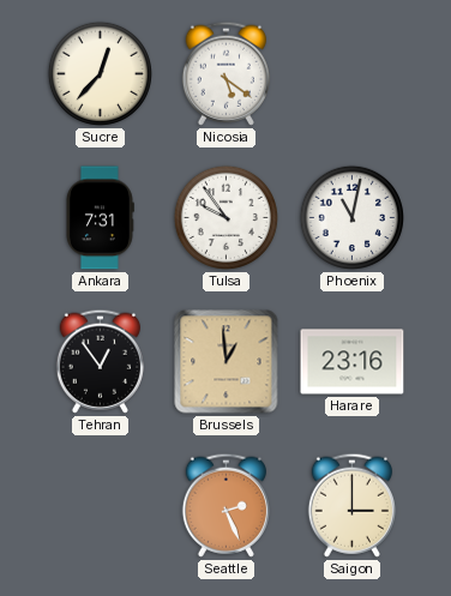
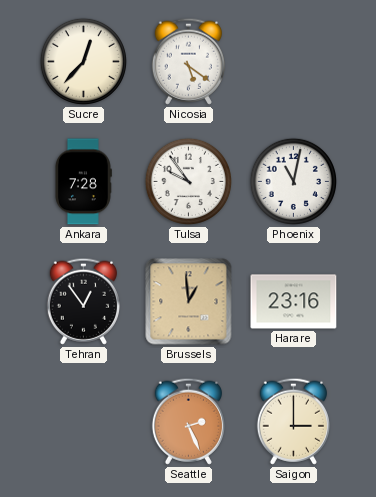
Ankara: 7:31 -> 7:28
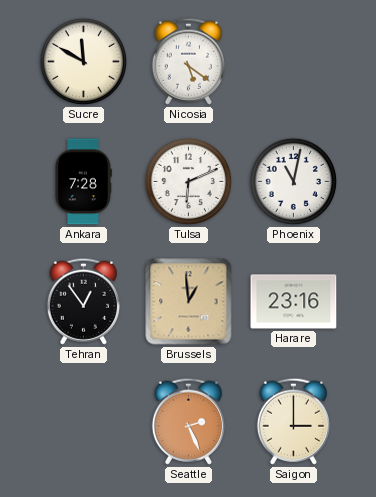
Sucre: 12:37 -> 11:50
Tulsa: 9:54 -> 6:11
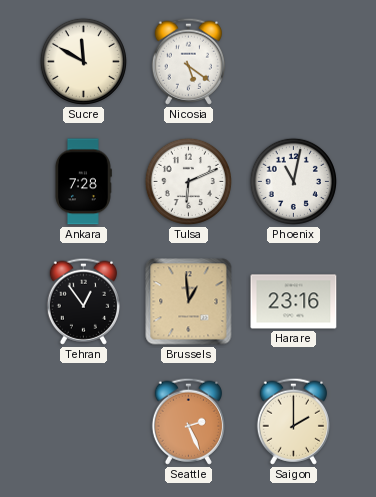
Saigon: 3:00 -> 2:00
